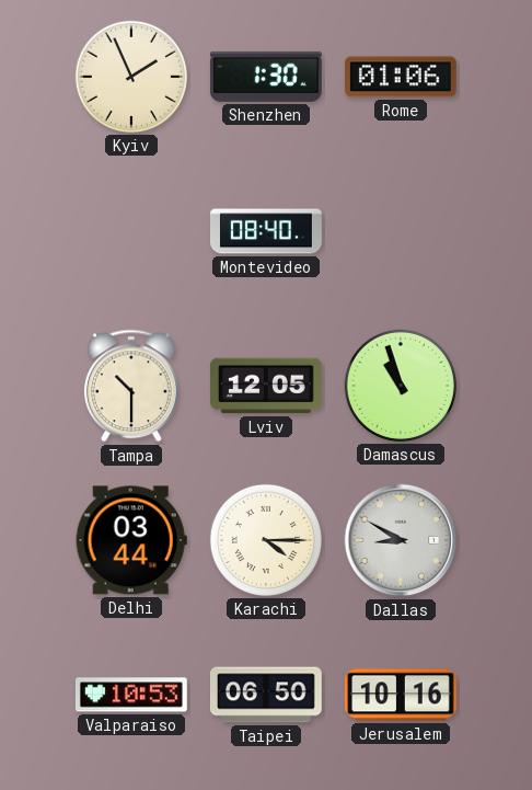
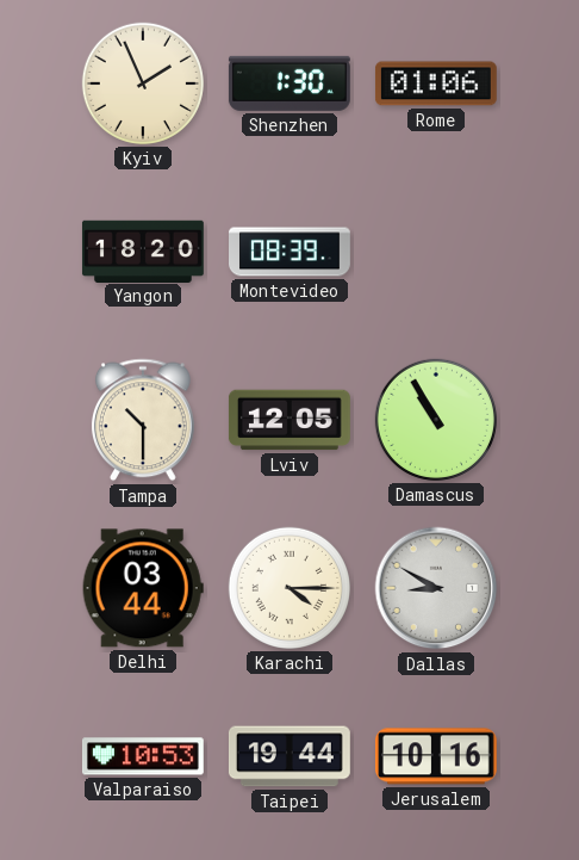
Yangon: none -> 18:20
Montevideo: 08:40 -> 08:39
Damascus: 10:57 -> 10:55
Taipei: 06:50 -> 19:44
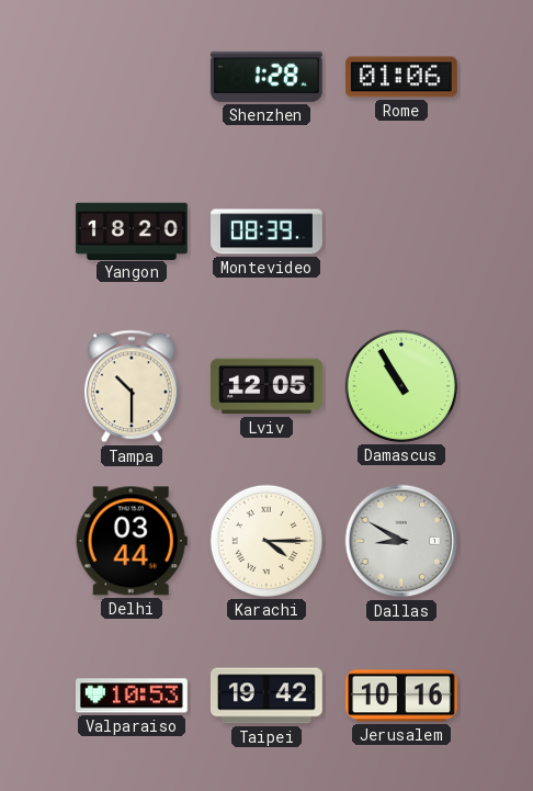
Kyiv: 1:56 -> none
Shenzhen: 1:30 -> 1:28
Taipei: 19:44 -> 19:42
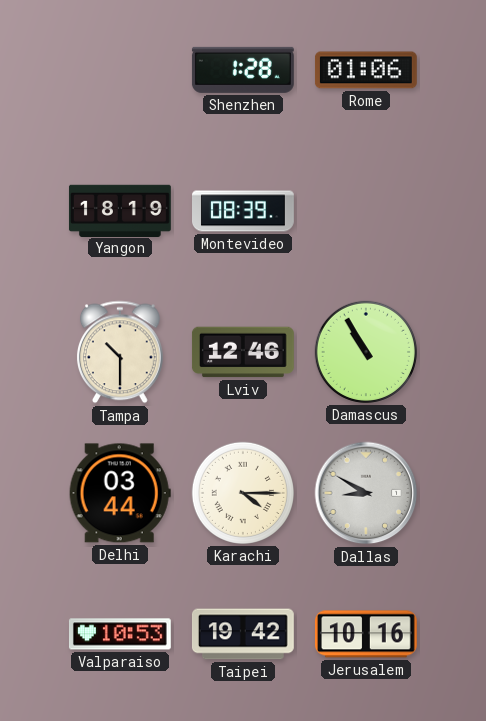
Yangon: 18:20 -> 18:19
Lviv: 12:05 -> 12:46
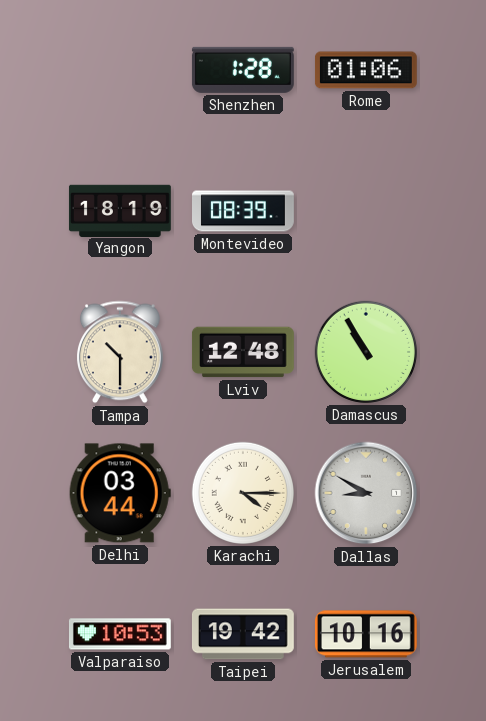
Lviv: 12:46 -> 12:48
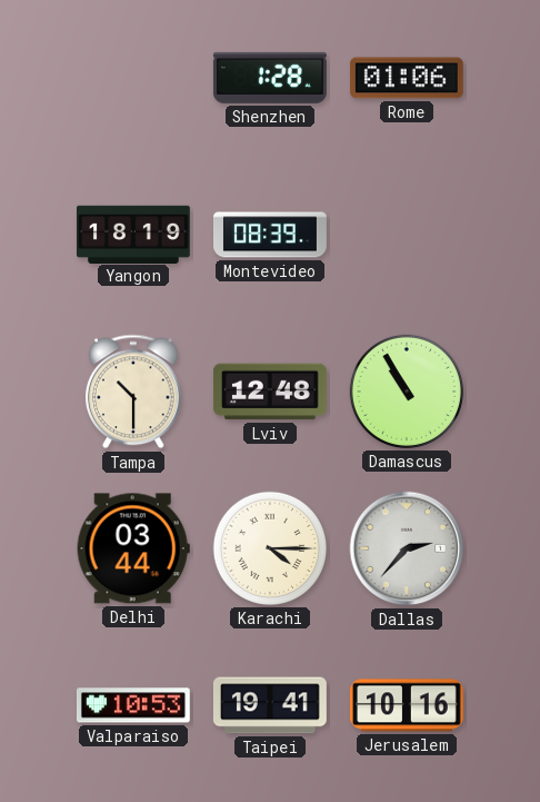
Dallas: 8:50 -> 2:37
Taipei: 19:42 -> 19:41
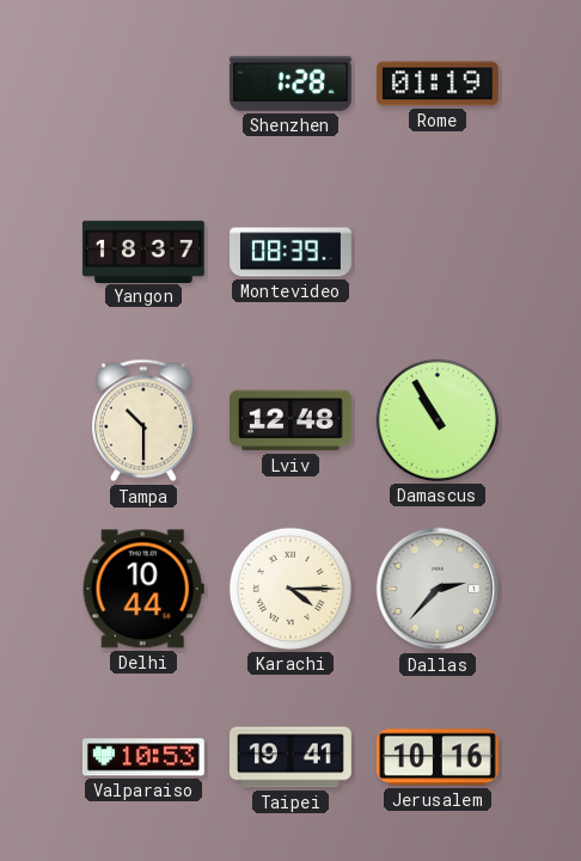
Rome: 01:06 -> 01:19
Yangon: 18:19 -> 18:37
Delhi: 03:44 -> 10:44
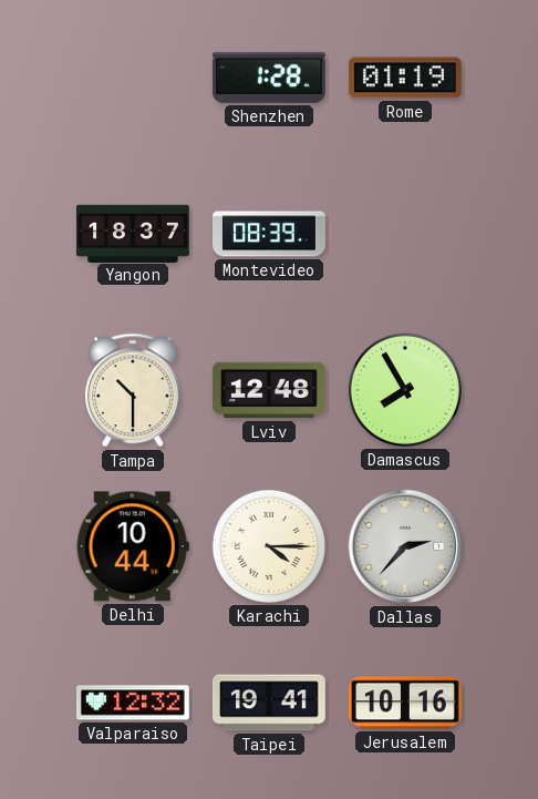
Damascus: 10:55 -> 7:55
Valparaiso: 10:53 -> 12:32
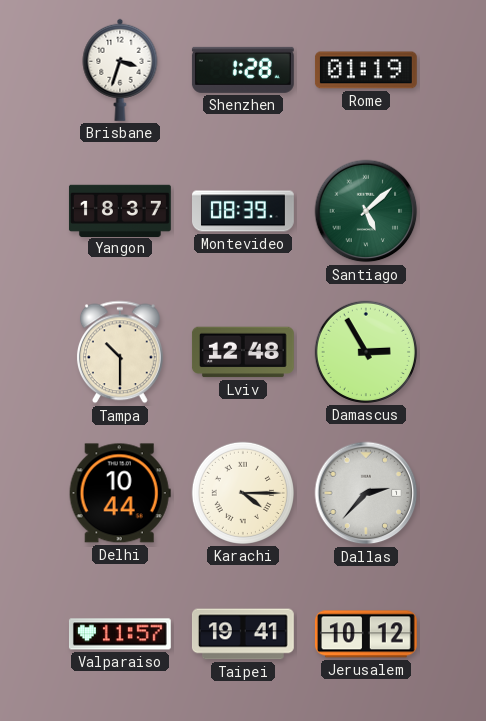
Brisbane: none -> 3:33
Santiago: none -> 5:08
Damascus: 7:55 -> 2:55
Valparaiso: 12:32 -> 11:57
Jerusalem: 10:16 -> 10:12
